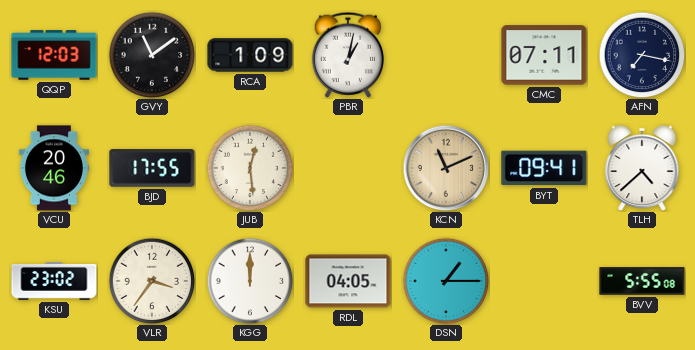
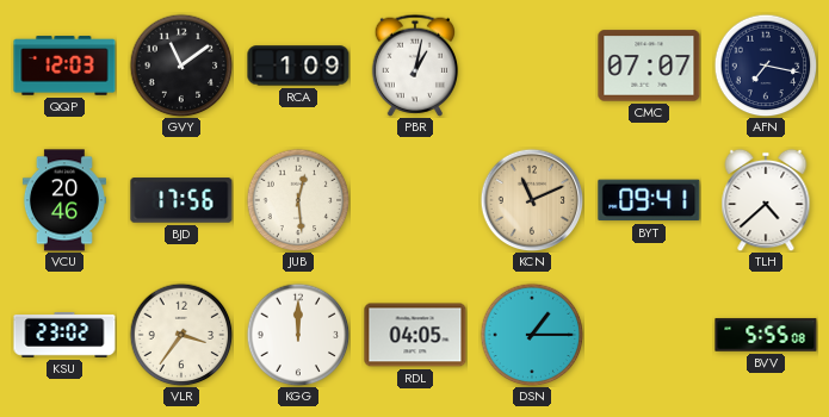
CMC: 07:11 -> 07:07
BJD: 17:55 -> 17:56
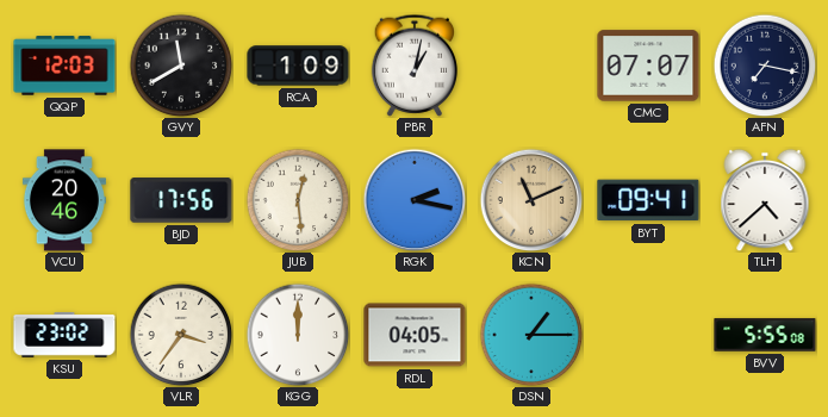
GVY: 11:09 -> 11:40
RGK: none -> 2:17
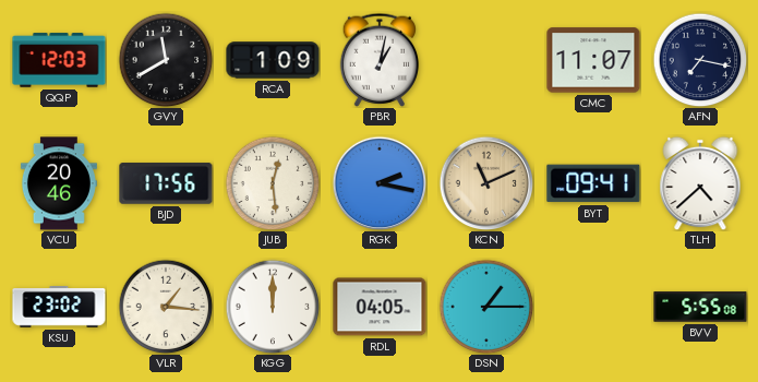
CMC: 07:07 -> 11:07
VLR: 3:36 -> 1:16
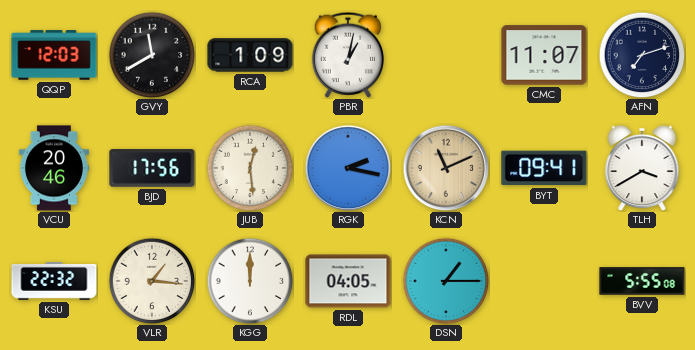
AFN: 7:17 -> 7:12
TLH: 4:38 -> 3:40
KSU: 23:02 -> 22:32
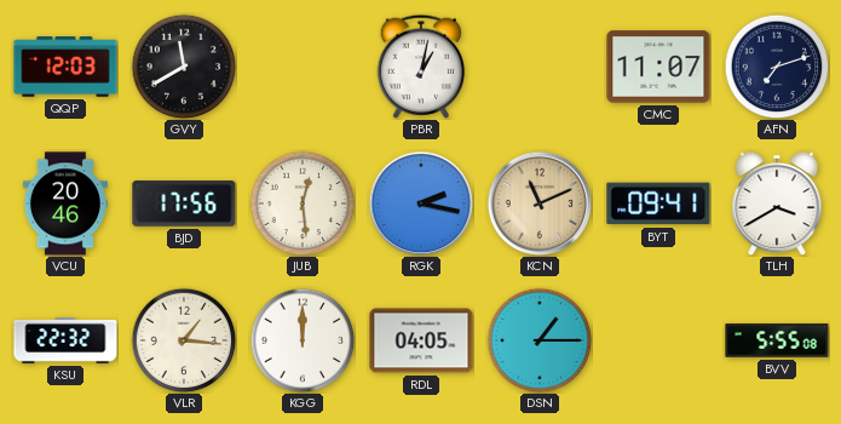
RCA: 1:09 -> none
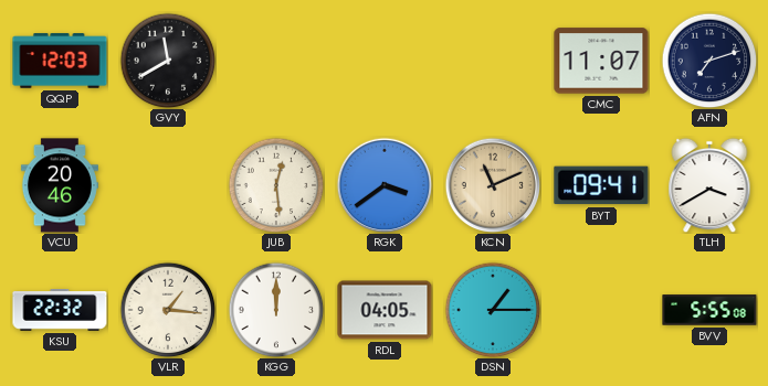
PBR: 1:02 -> none
BJD: 17:56 -> none
RGK: 2:17 -> 3:39
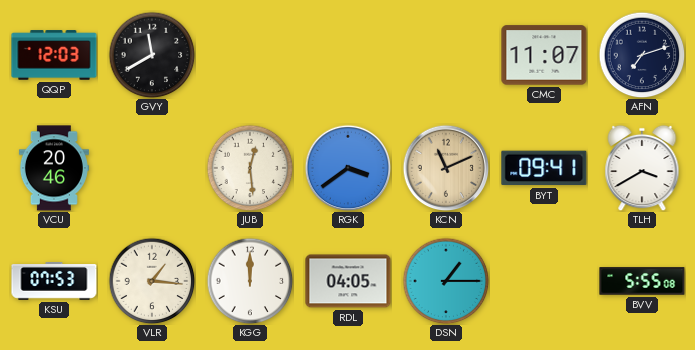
KSU: 22:32 -> 07:53
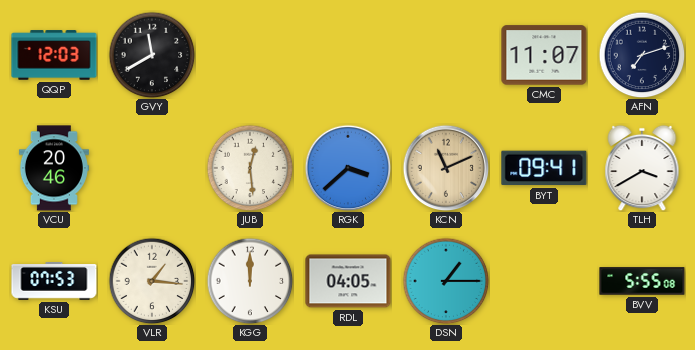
RGK: 3:39 -> 3:38
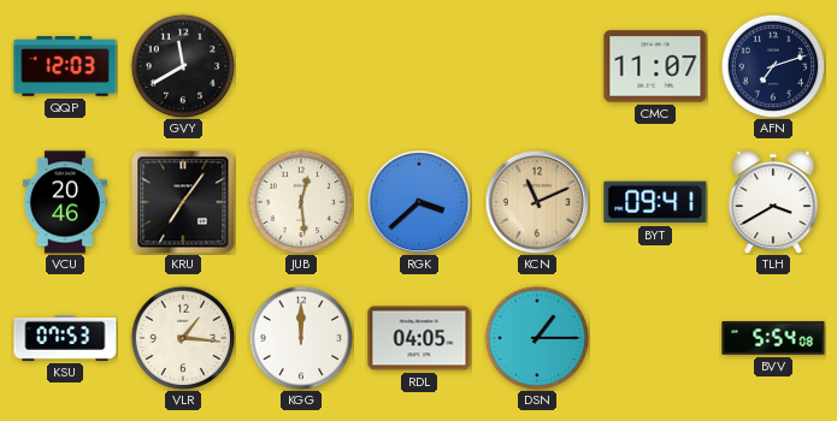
KRU: none -> 7:06
BVV: 5:55 -> 5:54
